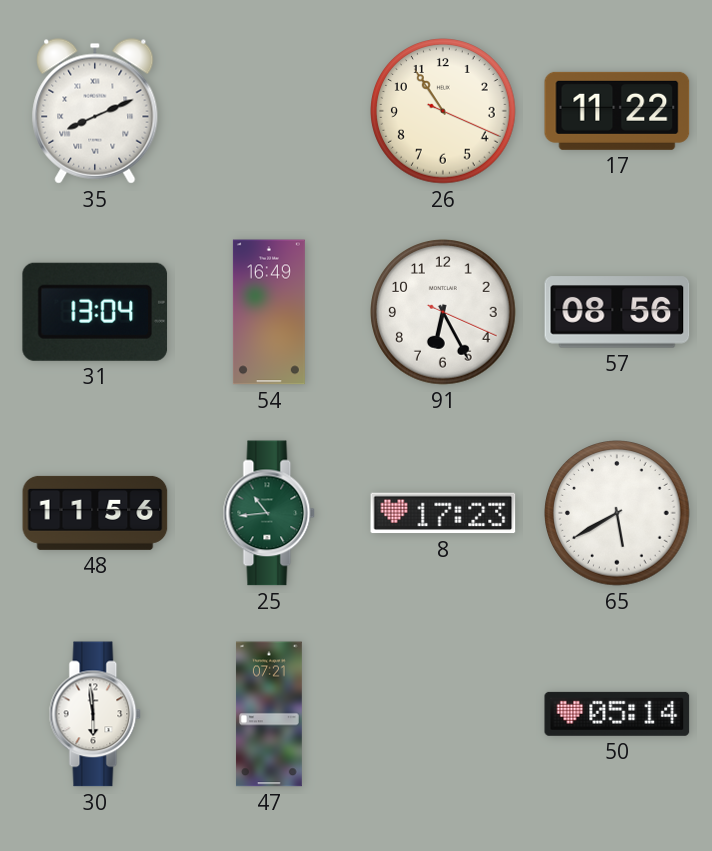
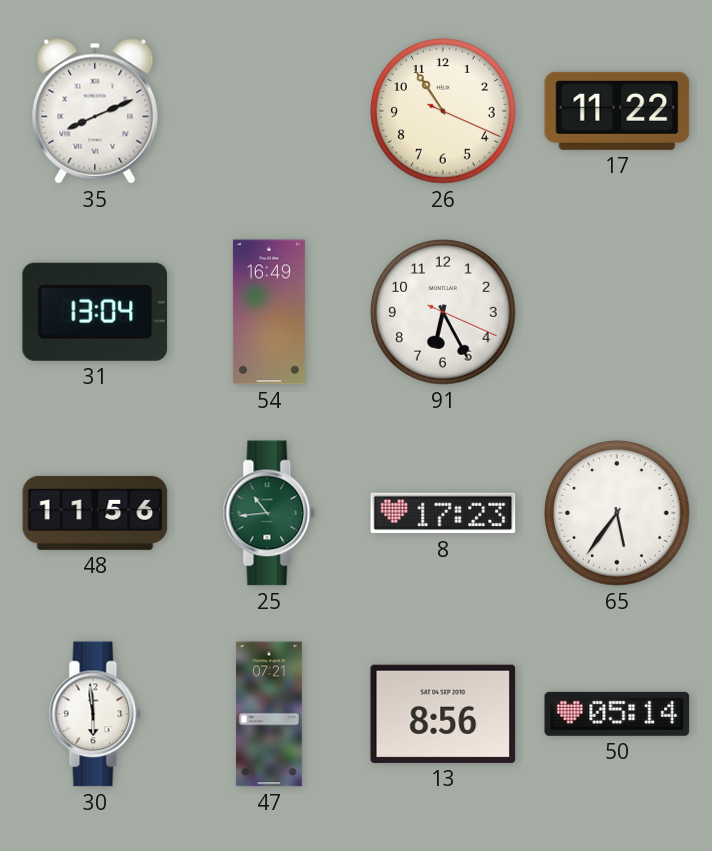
57: 08:56 -> none
65: 5:40 -> 5:36
13: none -> 8:56
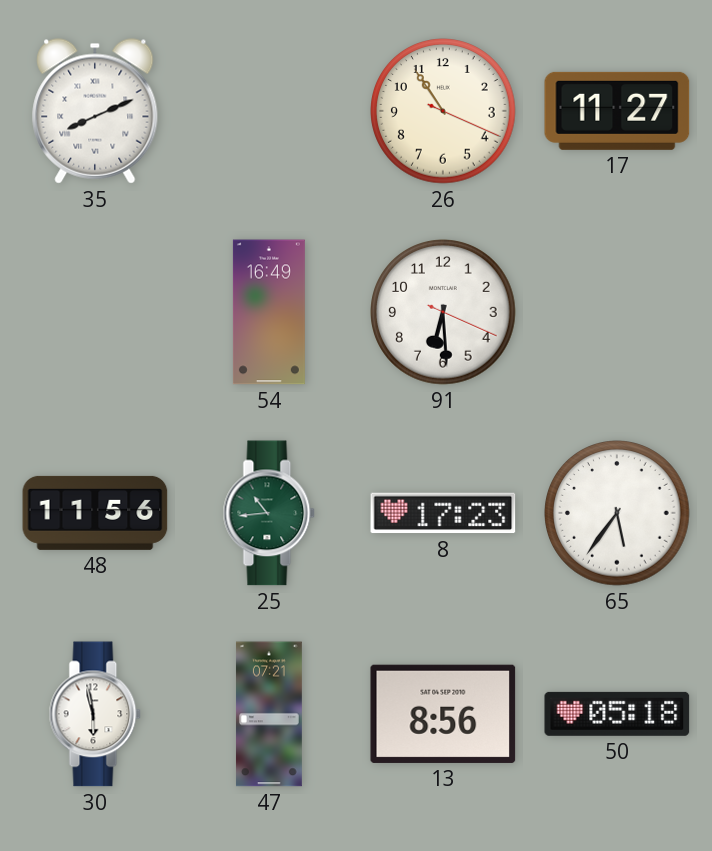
17: 11:22 -> 11:27
31: 13:04 -> none
91: 6:25 -> 6:29
30: 5:59 -> 5:58
50: 05:14 -> 05:18
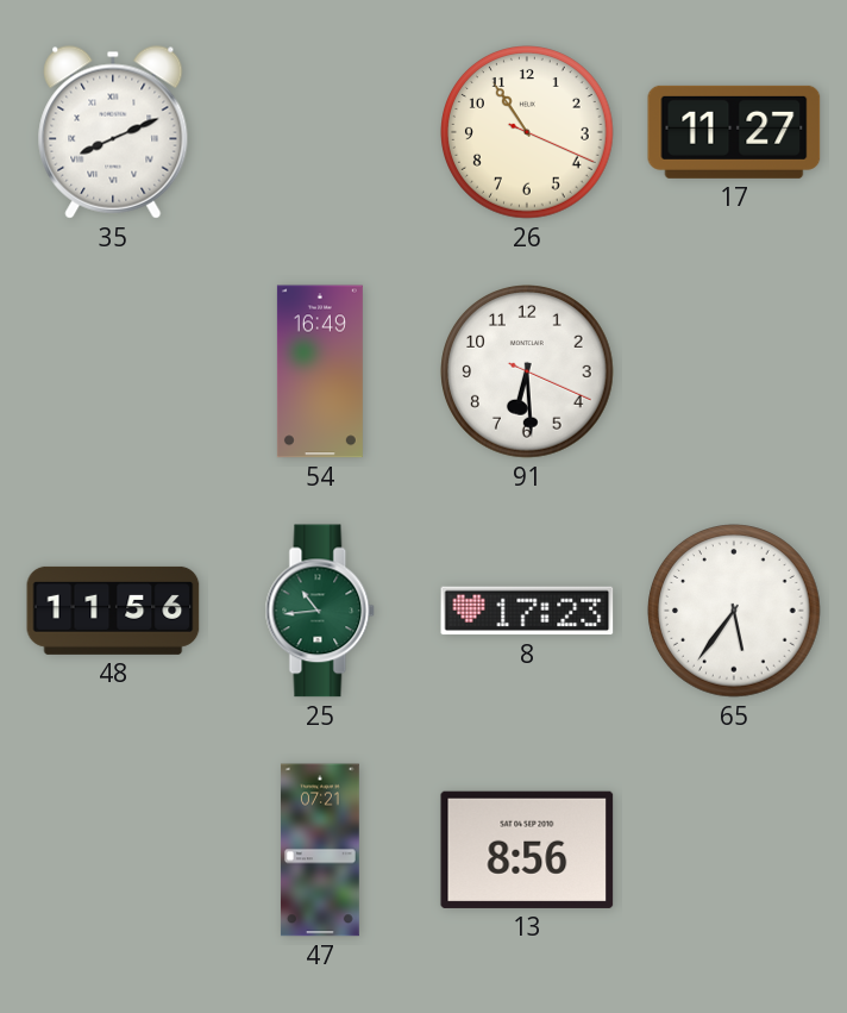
30: 5:58 -> none
50: 05:18 -> none
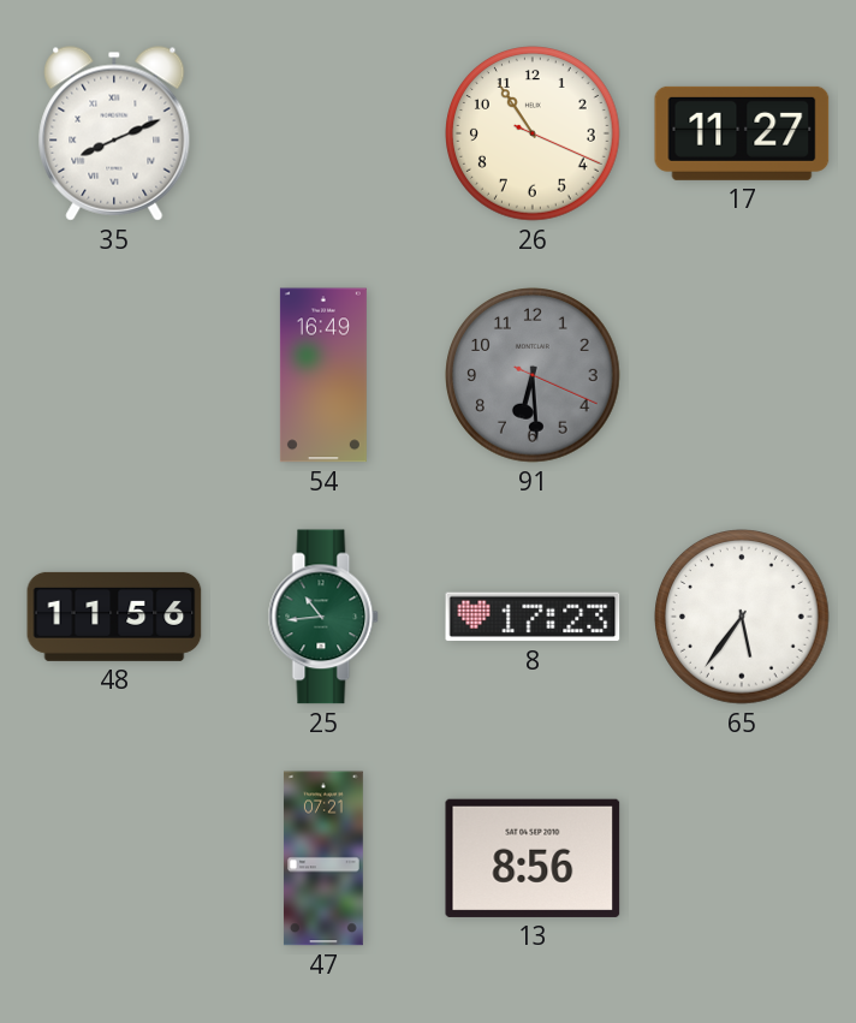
91 dial: white -> grey
